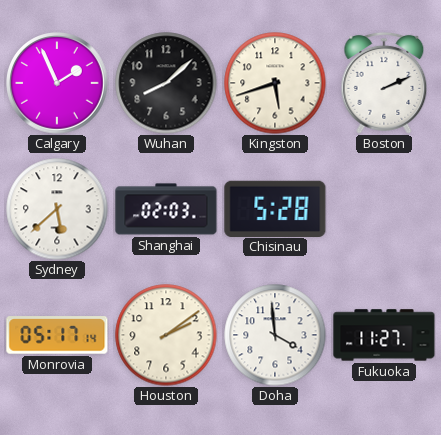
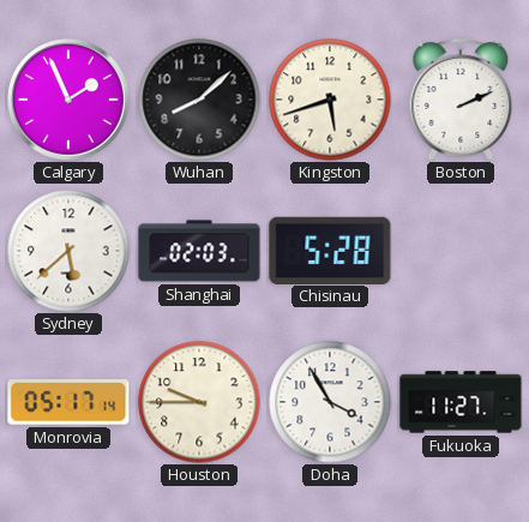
Houston: 2:09 -> 9:45
Doha: 3:59 -> 3:55
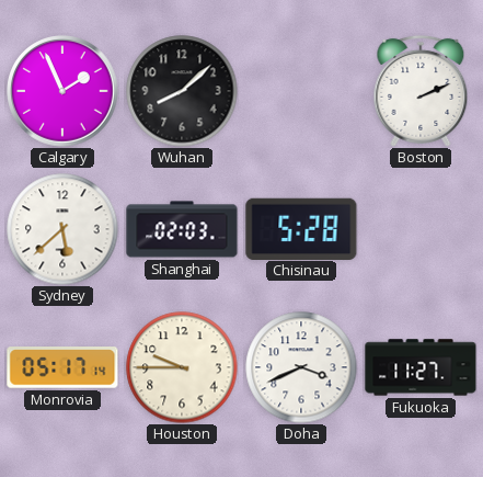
Kingston: 5:42 -> none
Doha: 3:55 -> 3:41
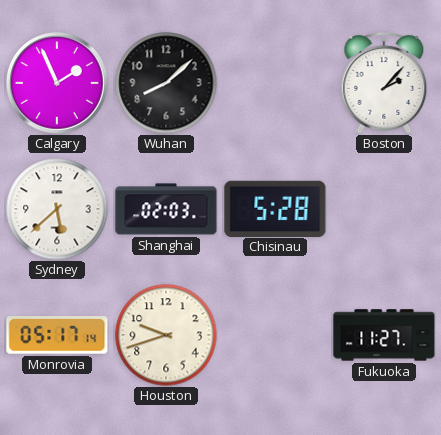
Boston: 2:11 -> 2:07
Houston: 9:45 -> 9:42
Doha: 3:41 -> none
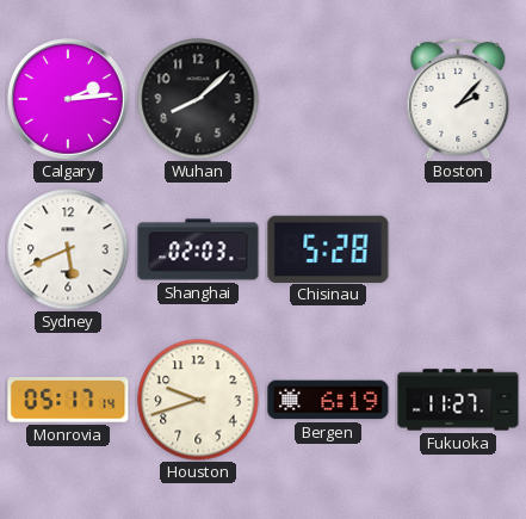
Calgary: 1:56 -> 2:14
Sydney: 5:38 -> 5:41
Bergen: none -> 6:19
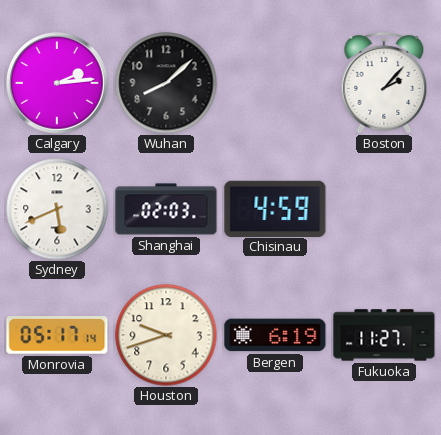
Chisinau: 5:28 -> 4:59
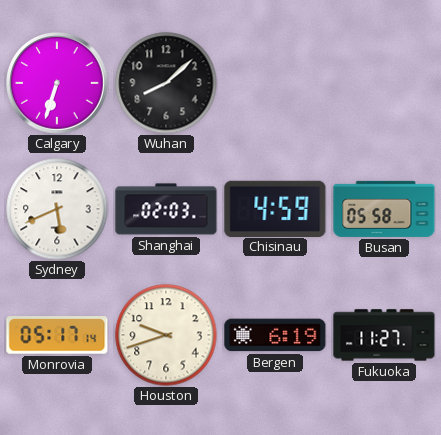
Calgary: 2:14 -> 6:33
Boston: 2:07 -> none
Busan: none -> 05:58
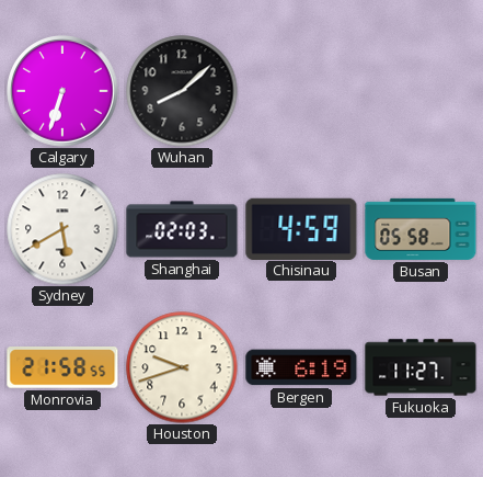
Sydney: 5:41 -> 5:40
Monrovia: 05:17 -> 21:58
